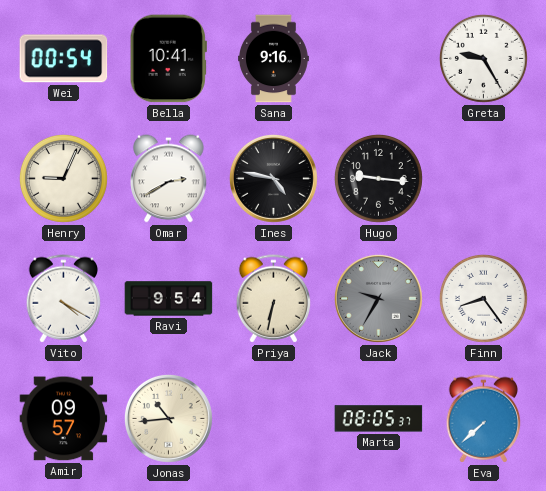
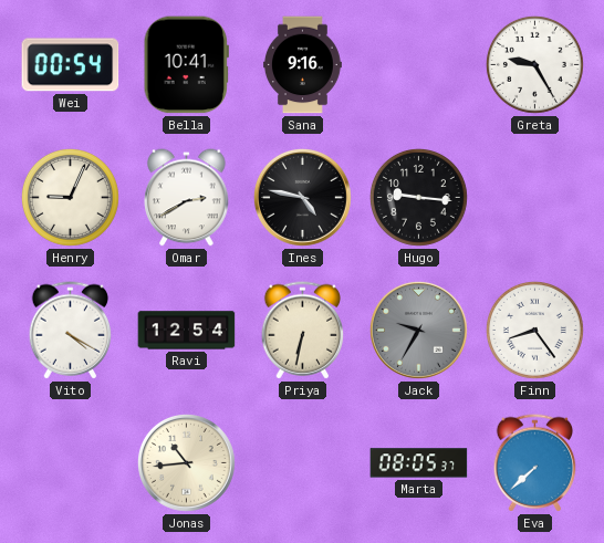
Ravi: 9:54 -> 12:54
Amir: 09:57 -> none
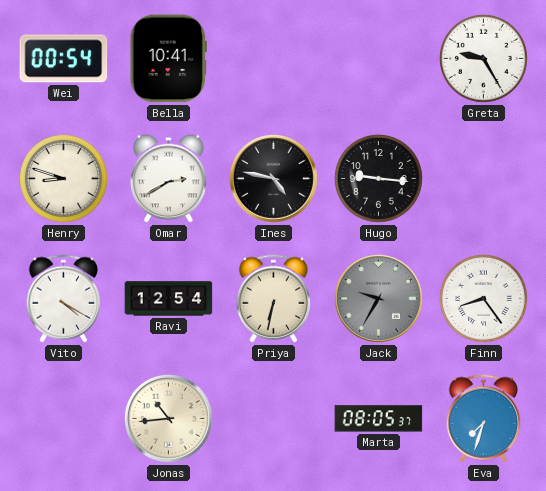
Sana: 9:16 -> none
Henry: 9:04 -> 8:48
Eva: 7:38 -> 7:33
